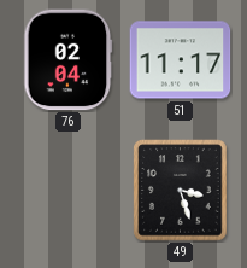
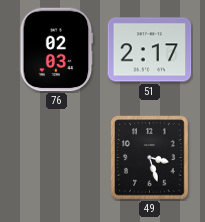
76: 02:04 -> 02:03
51: 11:17 -> 2:17
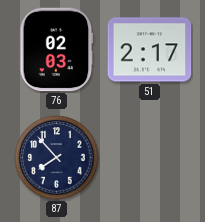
87: none -> 7:53
49: 3:27 -> none
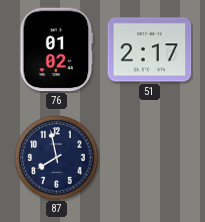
76: 02:03 -> 01:02
87: 7:53 -> 7:58
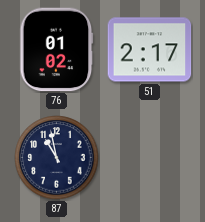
87: 7:58 -> 10:58
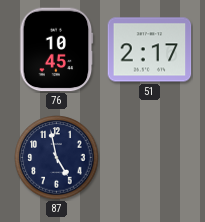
76: 01:02 -> 10:45
87: 10:58 -> 4:58
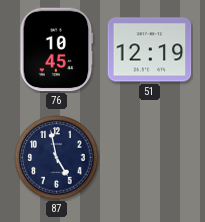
51: 2:17 -> 12:19
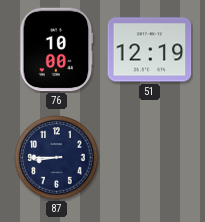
76: 10:45 -> 10:00
87: 4:58 -> 8:45
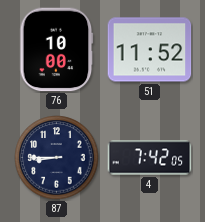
51: 12:19 -> 11:52
4: none -> 7:42
